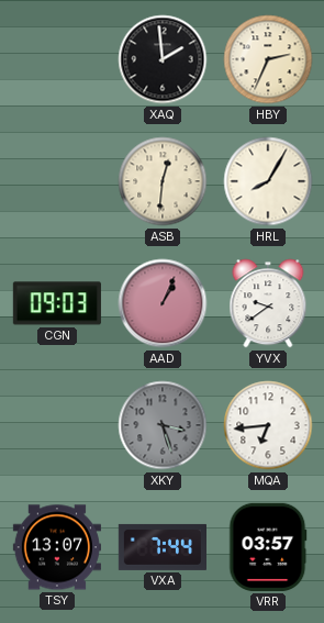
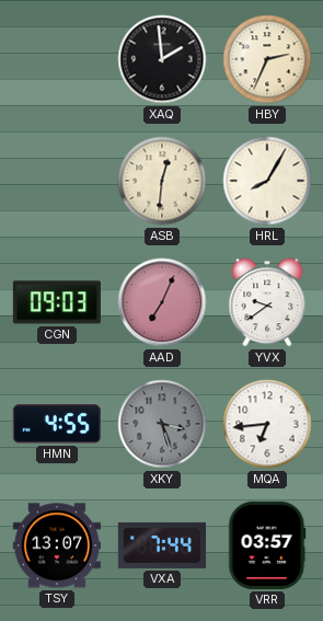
AAD: 1:04 -> 7:04
HMN: none -> 4:55
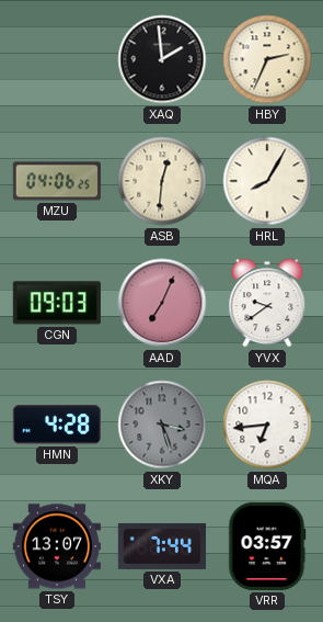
MZU: none -> 04:06
HMN: 4:55 -> 4:28
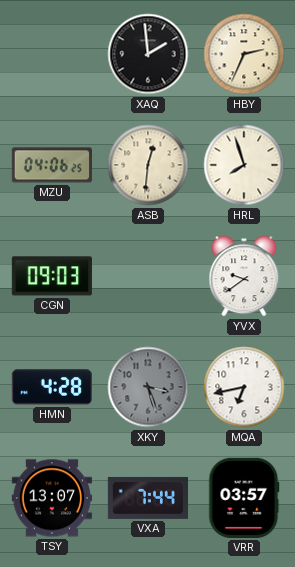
HRL: 8:05 -> 7:57
AAD: 7:04 -> none
MQA: 6:44 -> 6:43
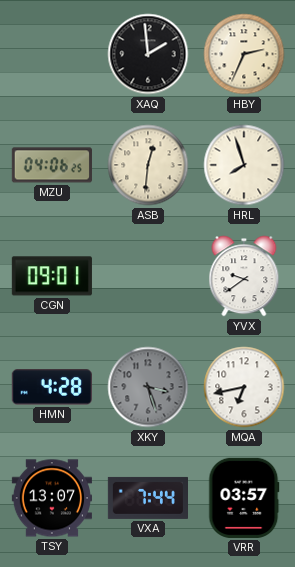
CGN: 09:03 -> 09:01
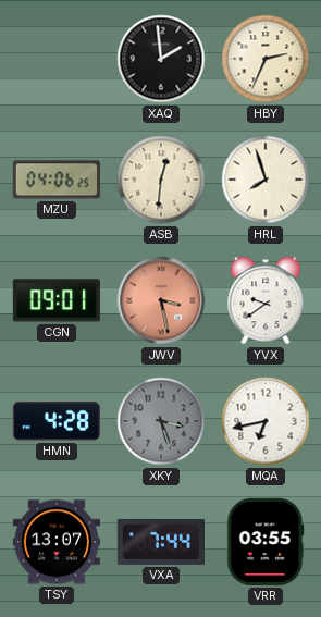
JWV: none -> 3:28
VRR: 03:57 -> 03:55
